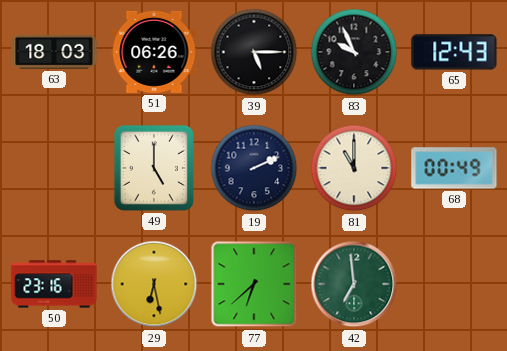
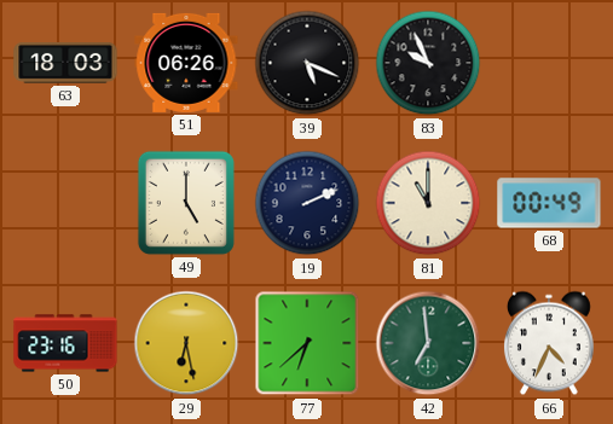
39: 5:15 -> 5:19
65: 12:43 -> none
66: none -> 4:34
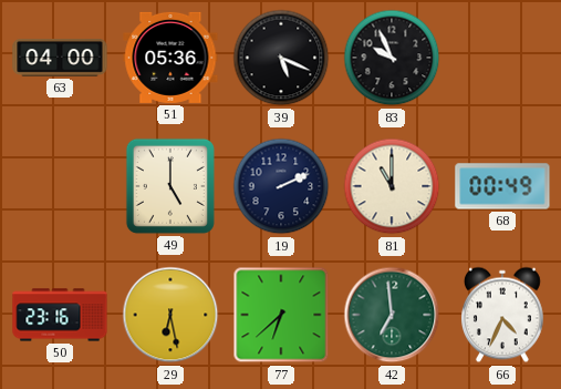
63: 18:03 -> 04:00
51: 06:26 -> 05:36
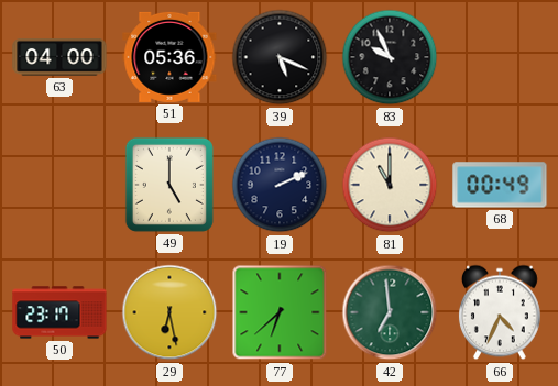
50: 23:16 -> 23:17
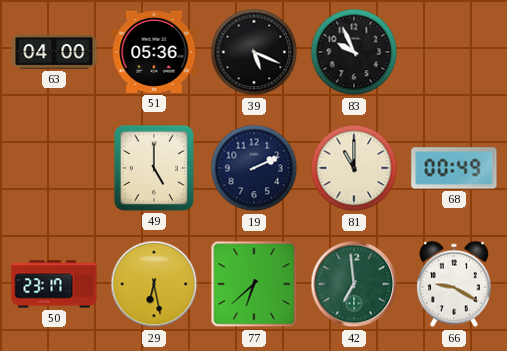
66: 4:34 -> 9:20
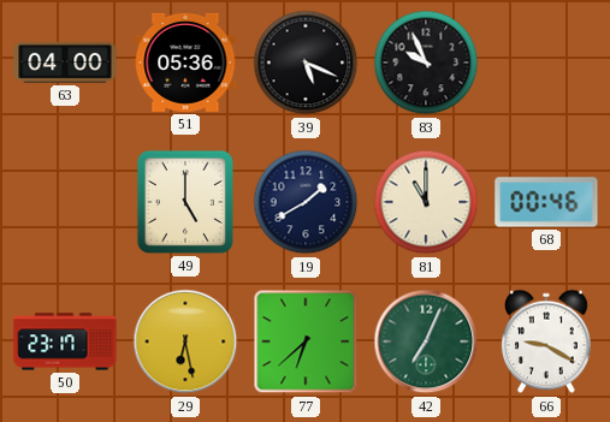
19: 2:11 -> 1:40
68: 00:49 -> 00:46
42: 6:59 -> 7:04
